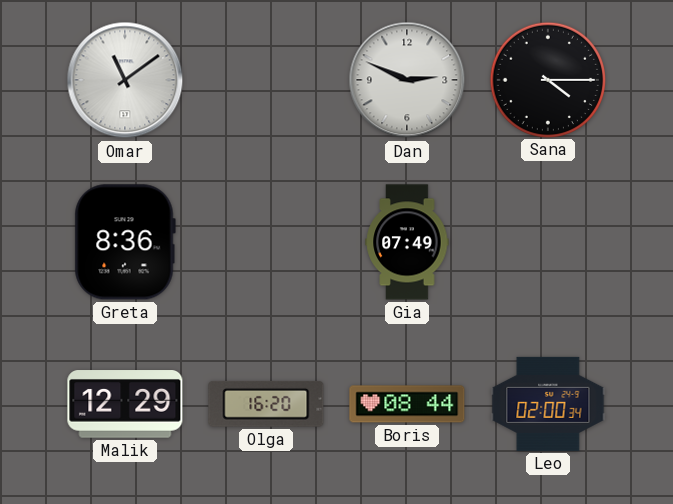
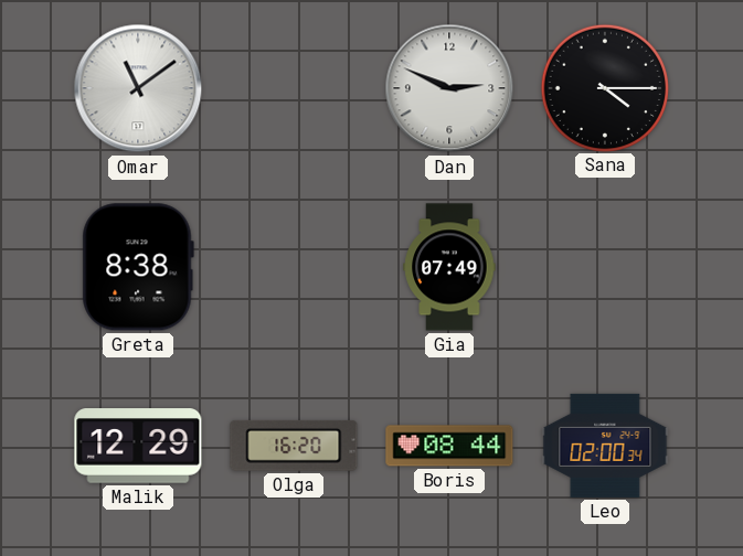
Greta: 8:36 -> 8:38
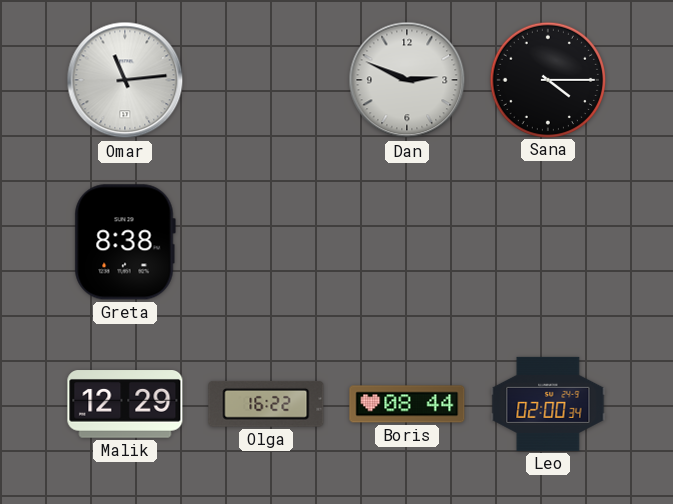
Omar: 11:09 -> 11:14
Gia: 07:49 -> none
Olga: 16:20 -> 16:22
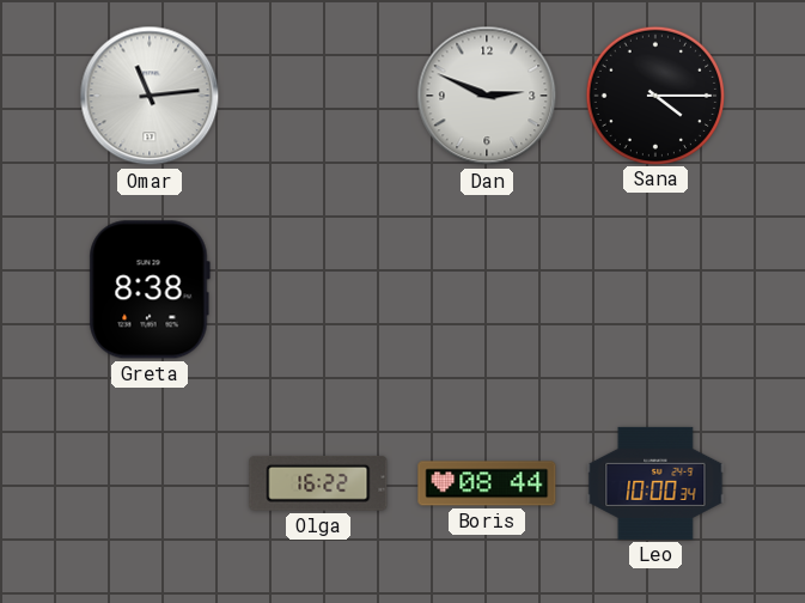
Malik: 12:29 -> none
Leo: 02:00 -> 10:00
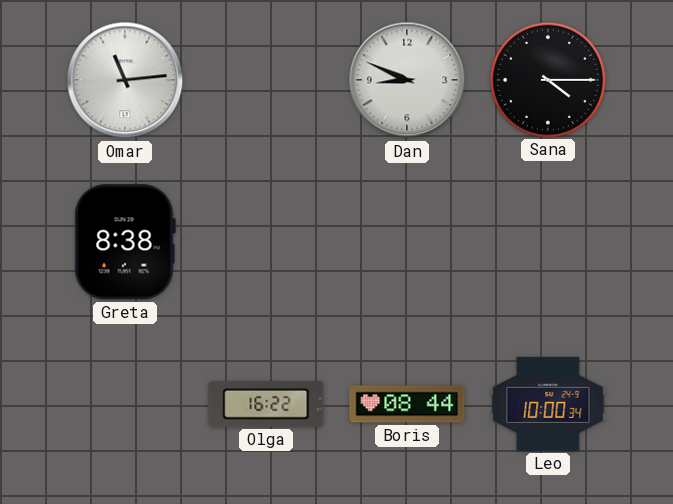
Dan: 2:49 -> 8:49
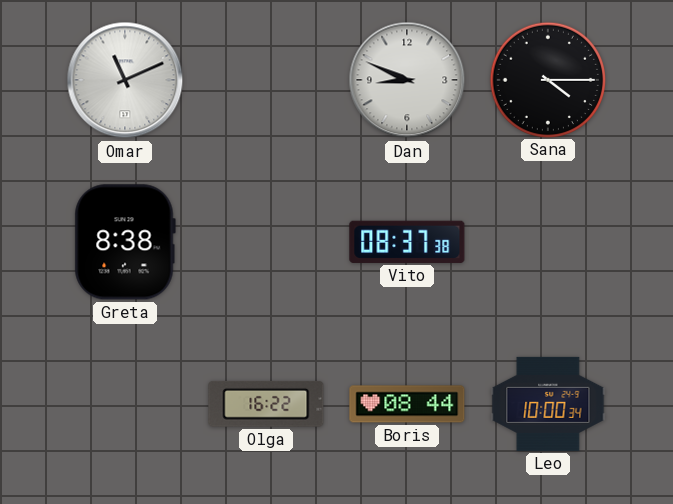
Omar: 11:14 -> 11:11
Vito: none -> 08:37
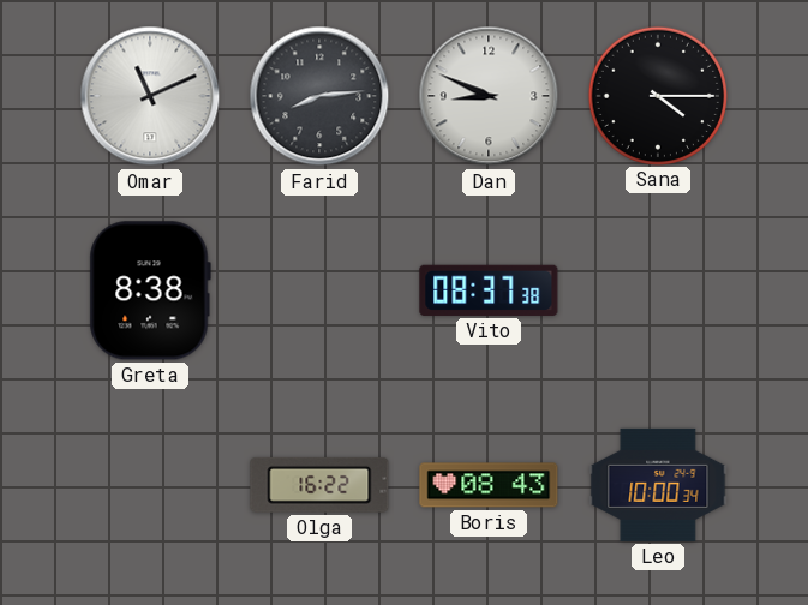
Farid: none -> 8:14
Boris: 08:44 -> 08:43
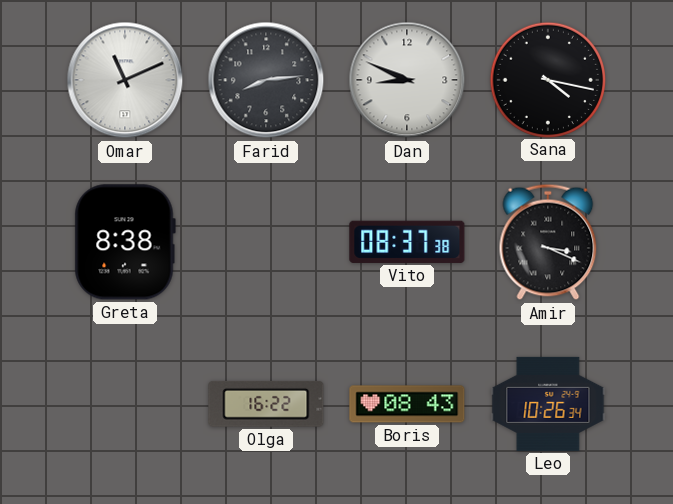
Sana: 4:15 -> 4:17
Amir: none -> 3:19
Leo: 10:00 -> 10:26
